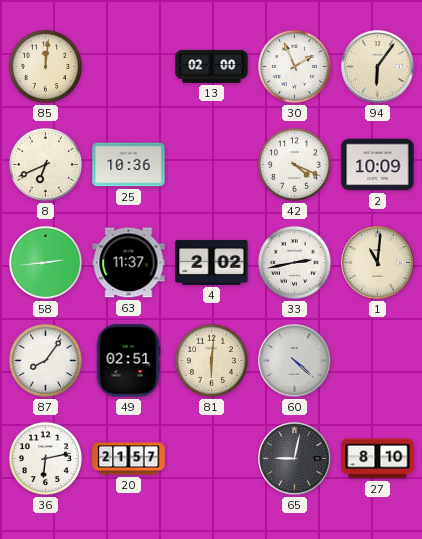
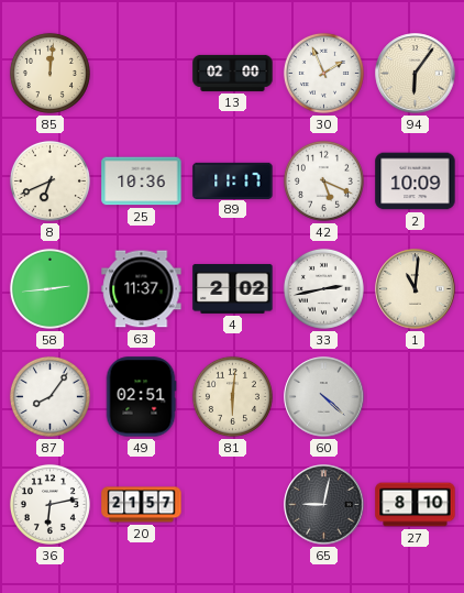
89: none -> 11:17
42: 4:19 -> 5:19
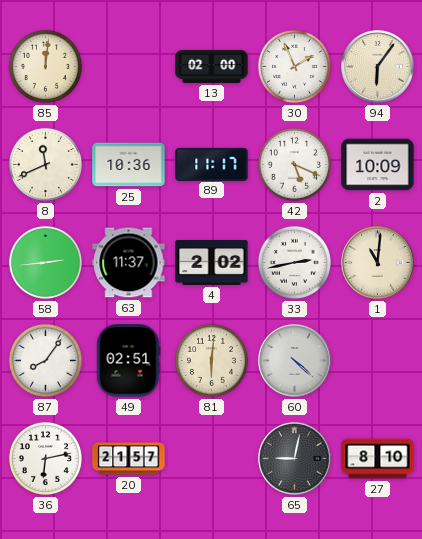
8: 6:41 -> 11:41
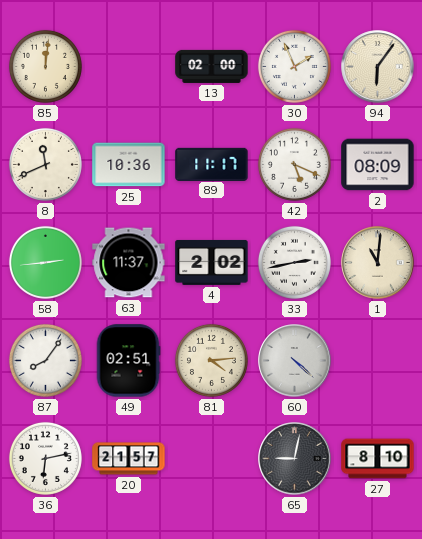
2: 10:09 -> 08:09
81: 6:01 -> 4:14
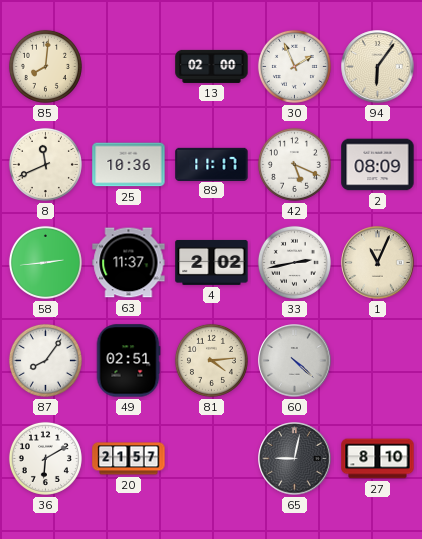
85: 12:01 -> 8:01
1: 11:01 -> 11:04
36: 6:13 -> 6:10
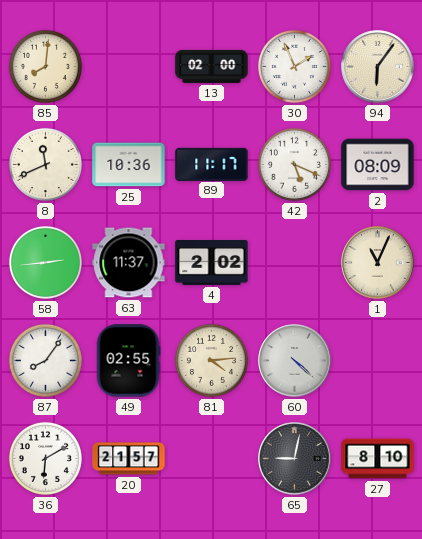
33: 2:43 -> none
49: 02:51 -> 02:55
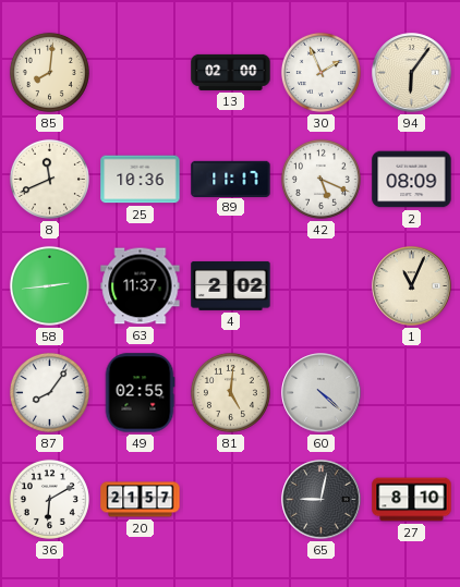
81: 4:14 -> 5:01
